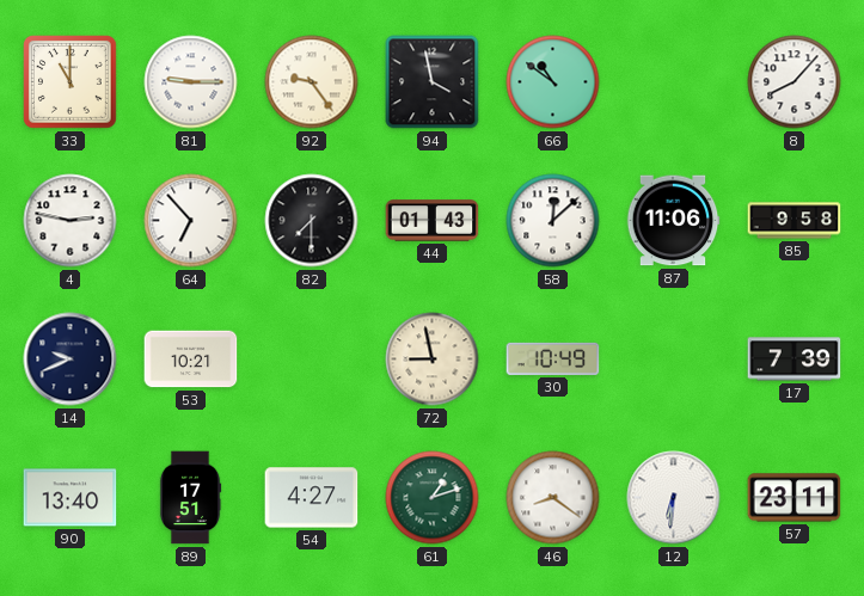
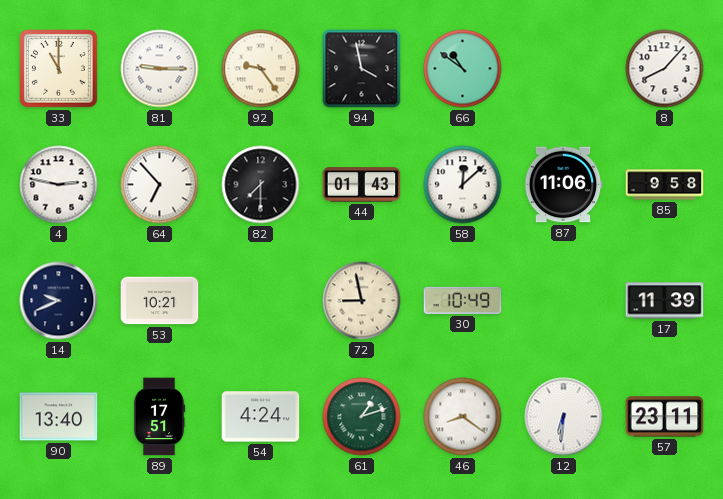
17: 7:39 -> 11:39
54: 4:27 -> 4:24
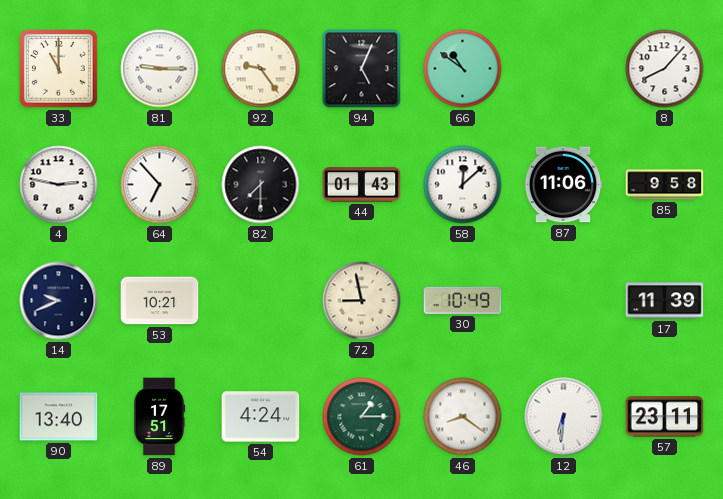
94: 3:58 -> 5:04
61: 1:12 -> 1:15
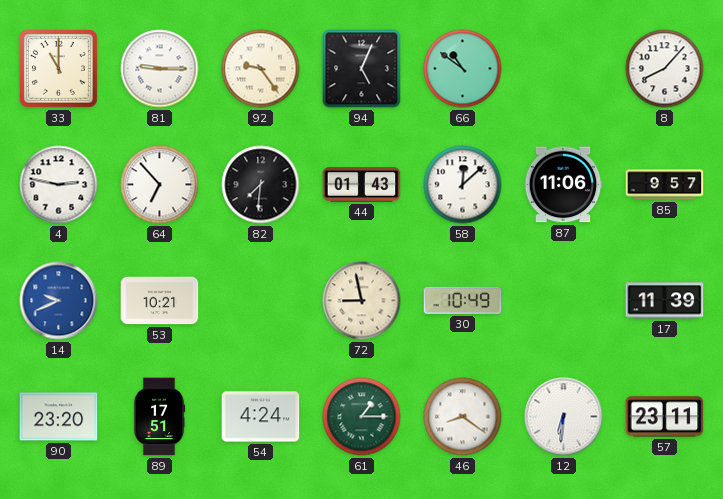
82: 7:30 -> 7:31
85: 9:58 -> 9:57
14 dial: navy -> blue
90: 13:40 -> 23:20
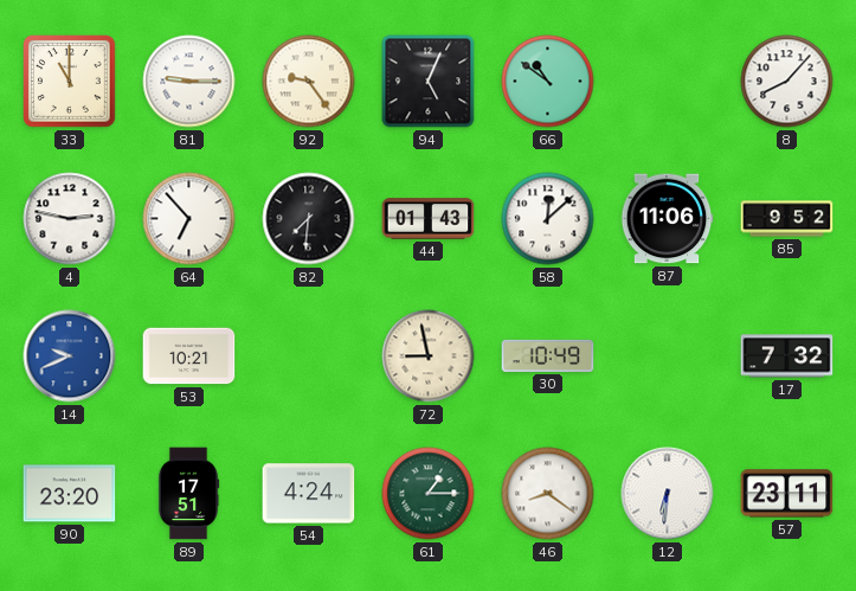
85: 9:57 -> 9:52
17: 11:39 -> 7:32
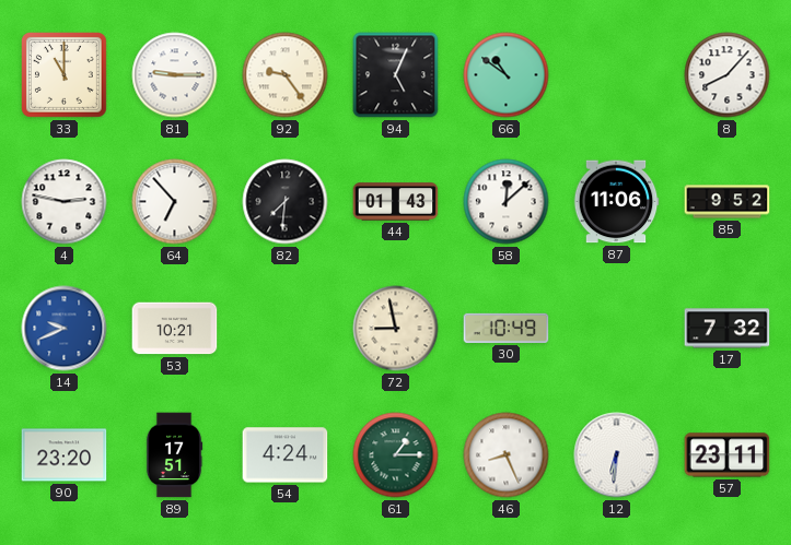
46: 8:21 -> 8:26
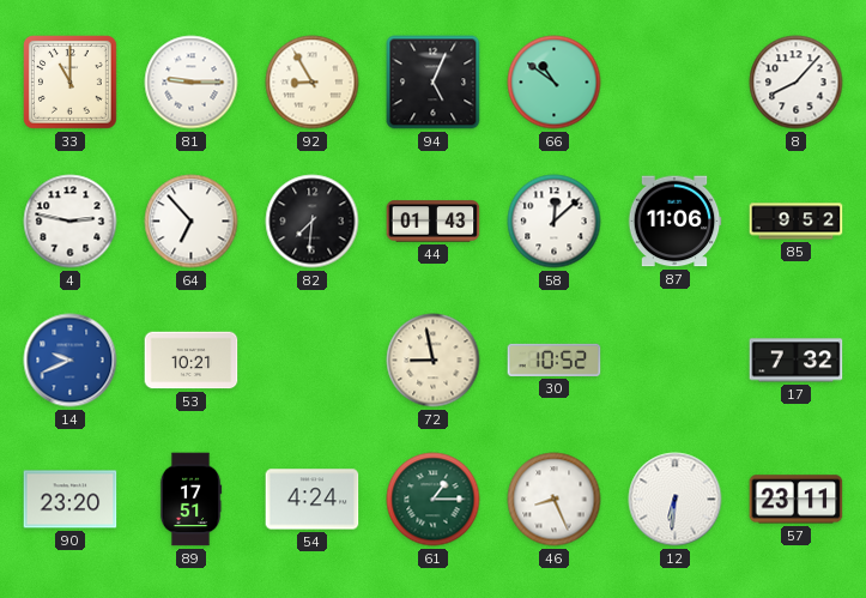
92: 9:24 -> 8:55
30: 10:49 -> 10:52
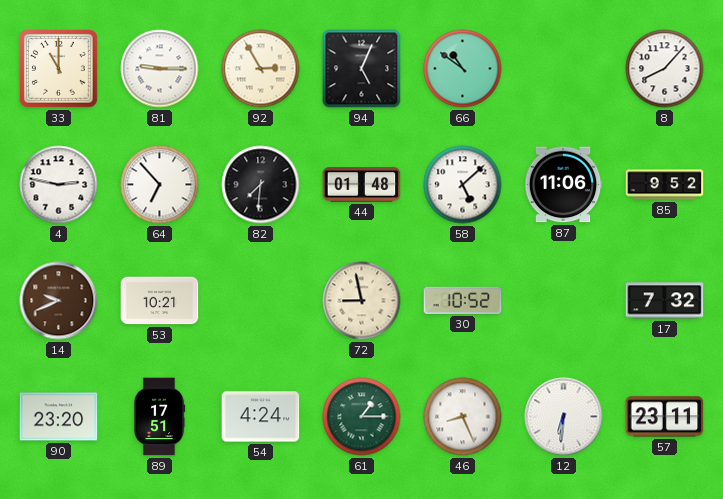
92: 8:55 -> 2:55
44: 01:43 -> 01:48
58: 12:08 -> 5:08
14 dial: blue -> brown
